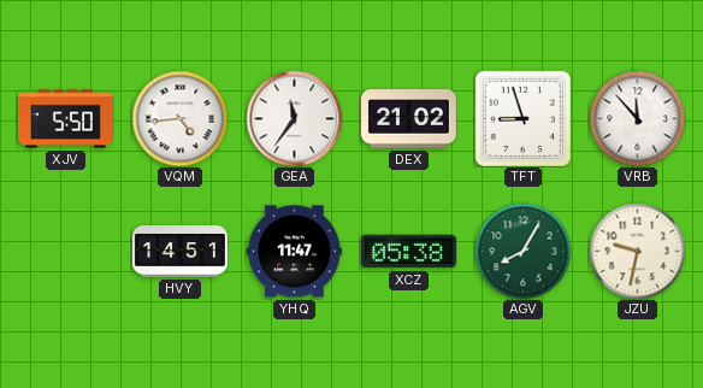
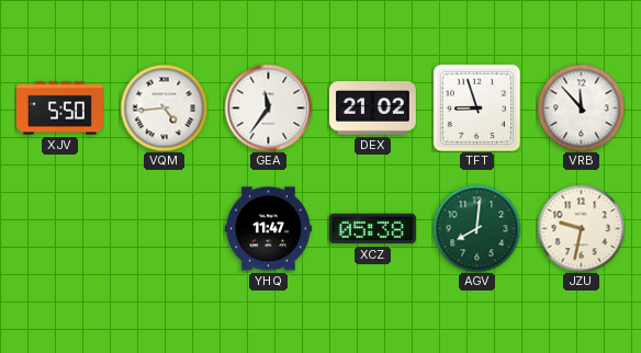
HVY: 14:51 -> none
AGV: 8:05 -> 8:01
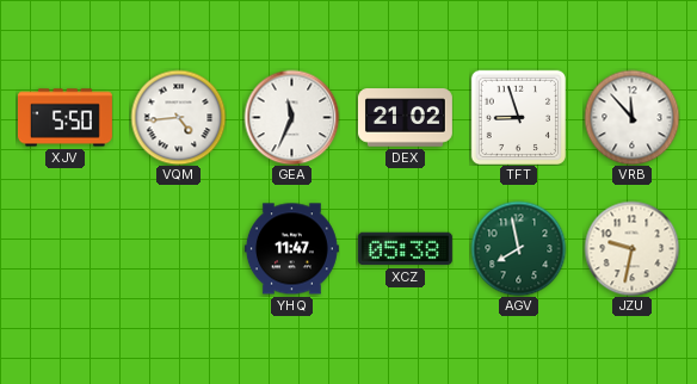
GEA: 11:36 -> 11:34
AGV: 8:01 -> 7:58
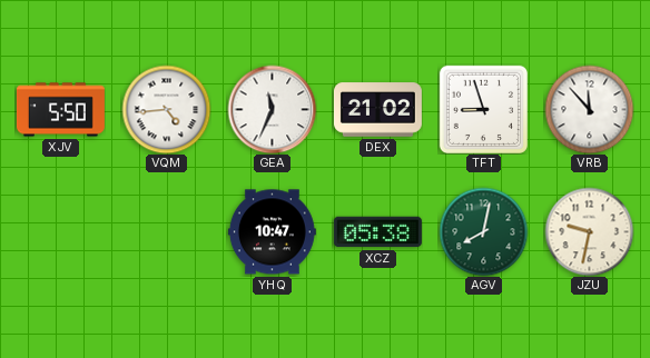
YHQ: 11:47 -> 10:47
AGV: 7:58 -> 8:02
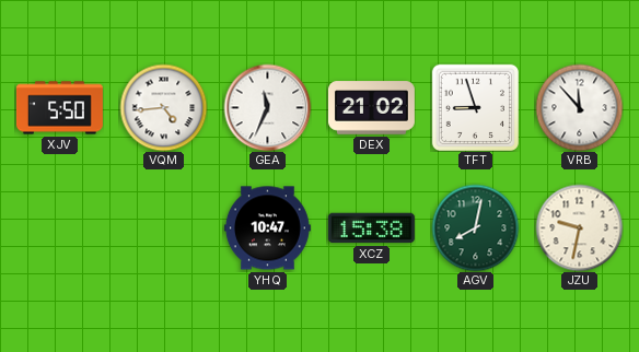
XCZ: 05:38 -> 15:38
